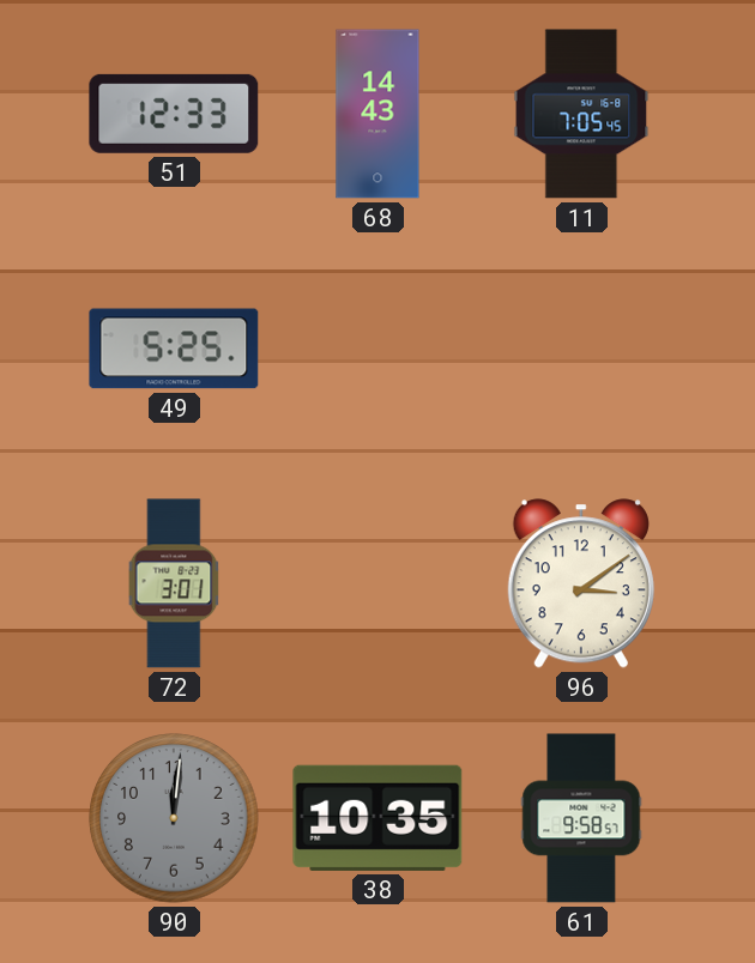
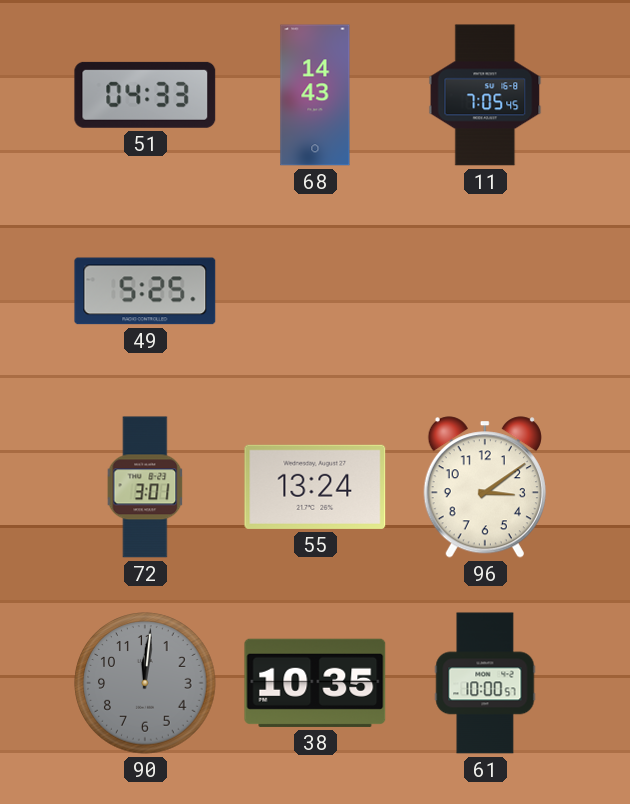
51: 12:33 -> 04:33
55: none -> 13:24
61: 9:58 -> 10:00
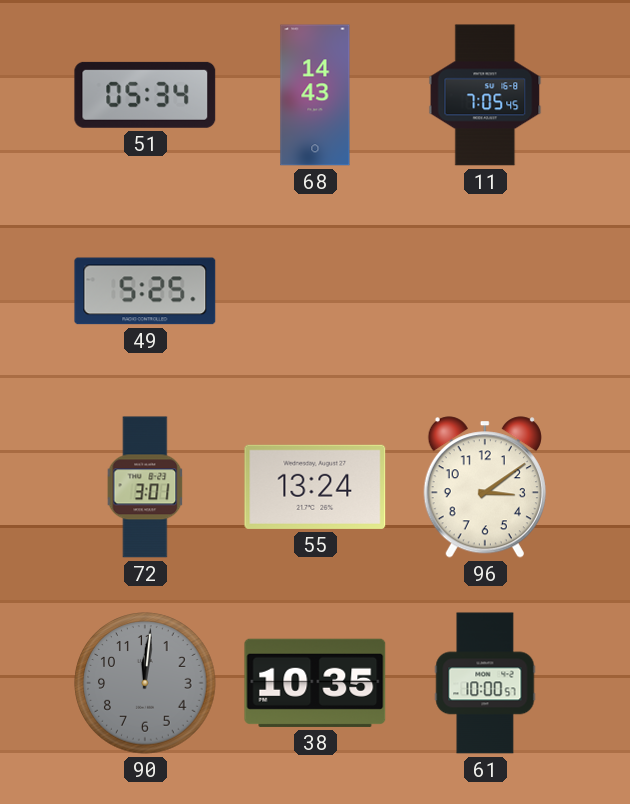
51: 04:33 -> 05:34
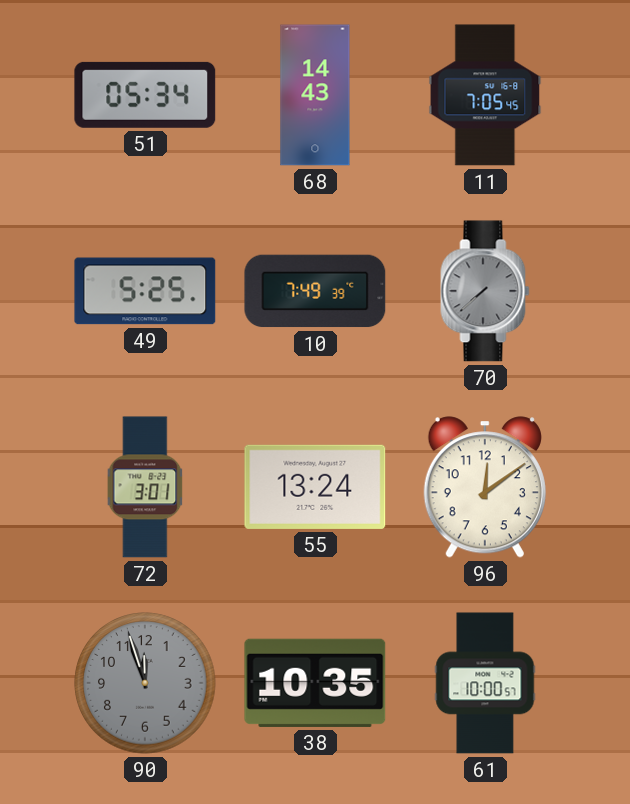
10: none -> 7:49
70: none -> 7:38
96: 3:09 -> 12:09
90: 12:01 -> 11:57
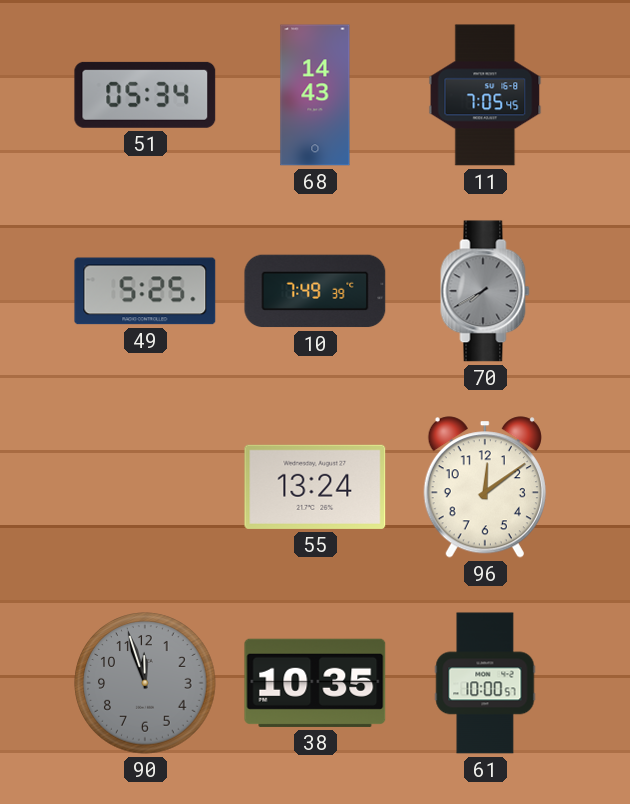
70: 7:38 -> 7:40
72: 3:01 -> none
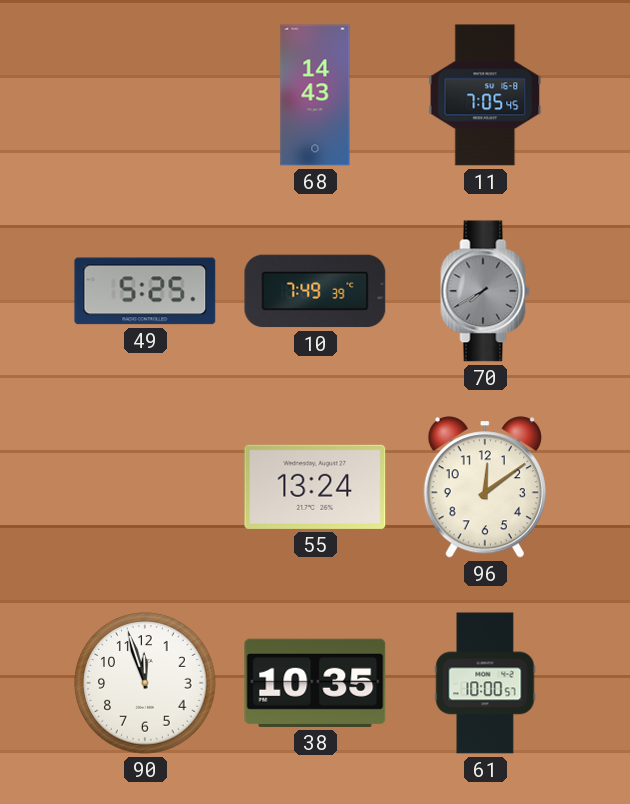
51: 05:34 -> none
90 dial: grey -> white
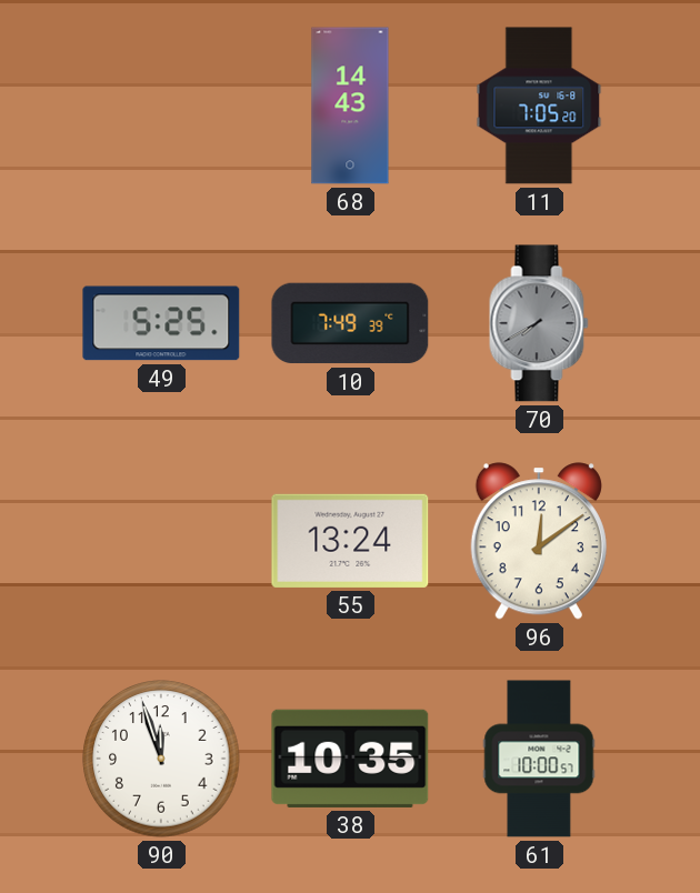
11: 7:05:45 -> 7:05:20
